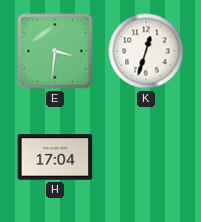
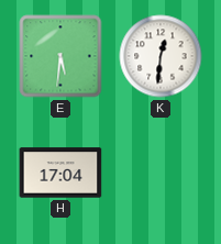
E: 3:31 -> 5:31
K: 12:33 -> 12:31
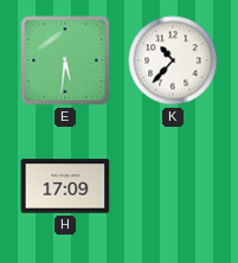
K: 12:31 -> 10:37
H: 17:04 -> 17:09
